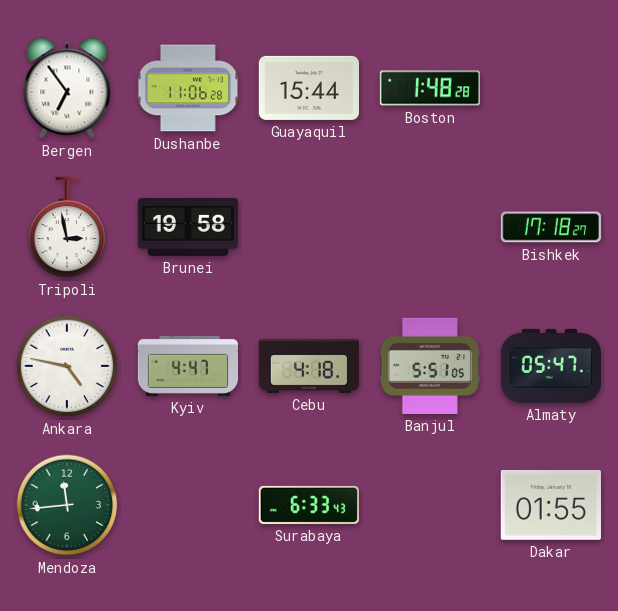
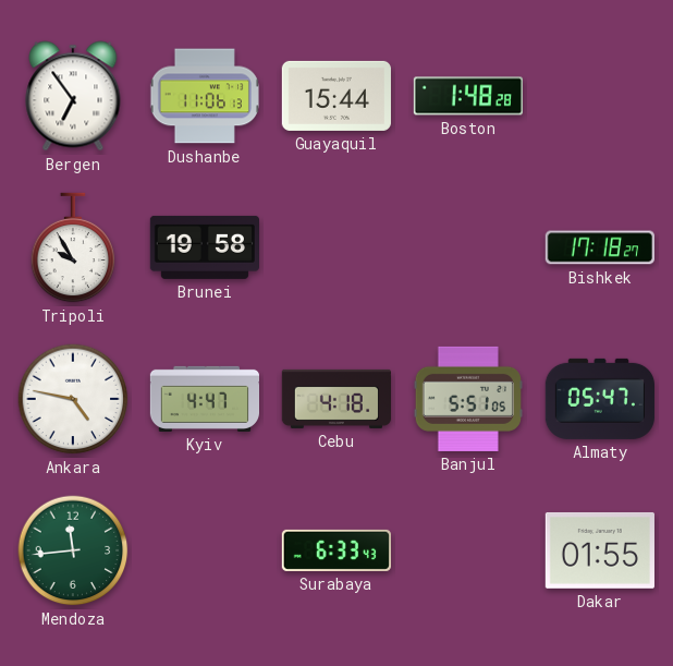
Dushanbe: 11:06:28 -> 11:06:13
Tripoli: 2:58 -> 9:55
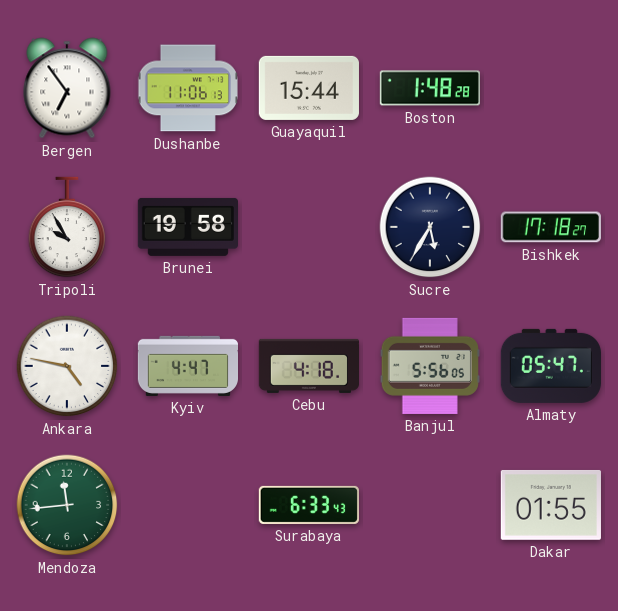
Sucre: none -> 5:35
Banjul: 5:51 -> 5:56
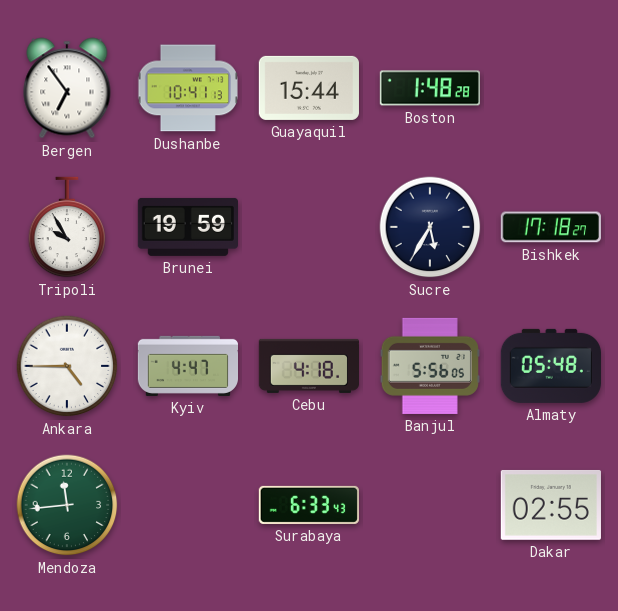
Dushanbe: 11:06 -> 10:41
Brunei: 19:58 -> 19:59
Ankara: 4:47 -> 4:45
Almaty: 05:47 -> 05:48
Dakar: 01:55 -> 02:55
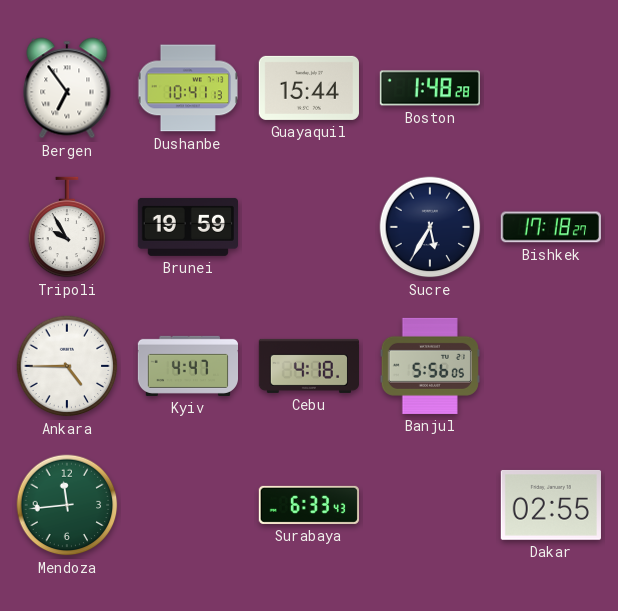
Almaty: 05:48 -> none
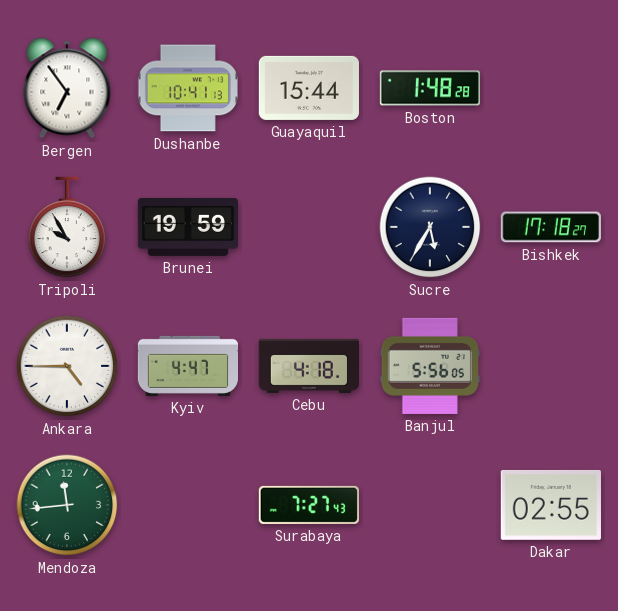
Surabaya: 6:33 -> 7:27
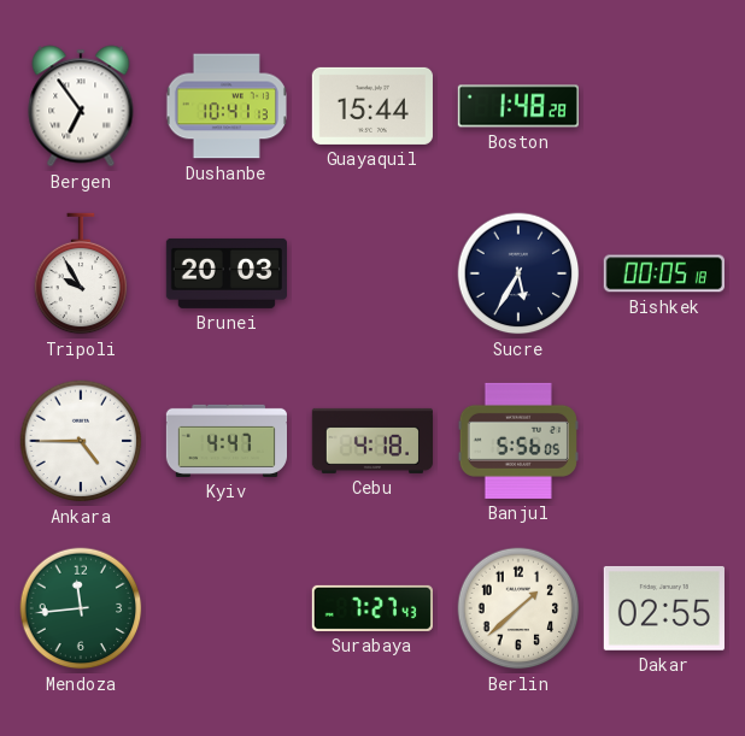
Brunei: 19:59 -> 20:03
Bishkek: 17:18 -> 00:05
Berlin: none -> 1:38
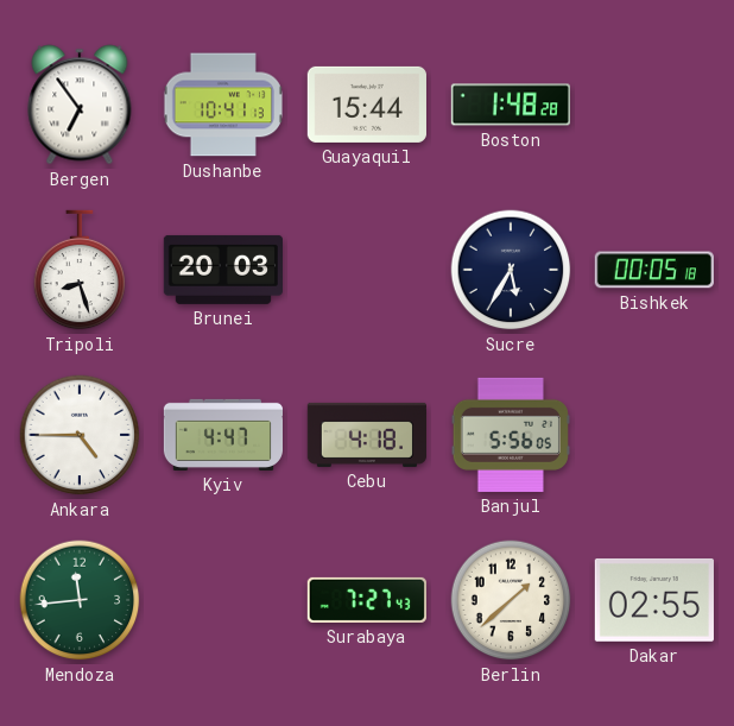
Tripoli: 9:55 -> 8:27
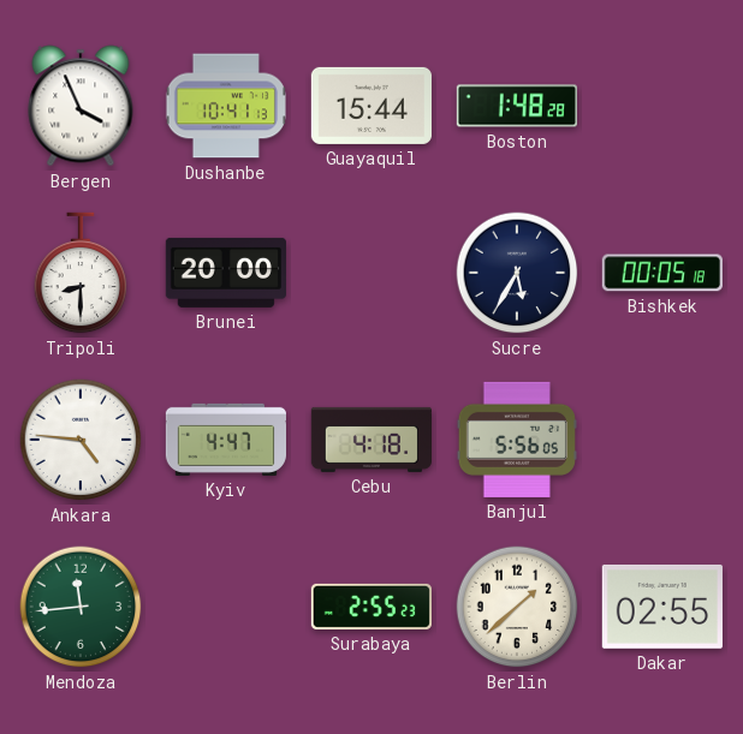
Bergen: 6:54 -> 3:56
Tripoli: 8:27 -> 8:30
Brunei: 20:03 -> 20:00
Ankara: 4:45 -> 4:46
Surabaya: 7:27 -> 2:55
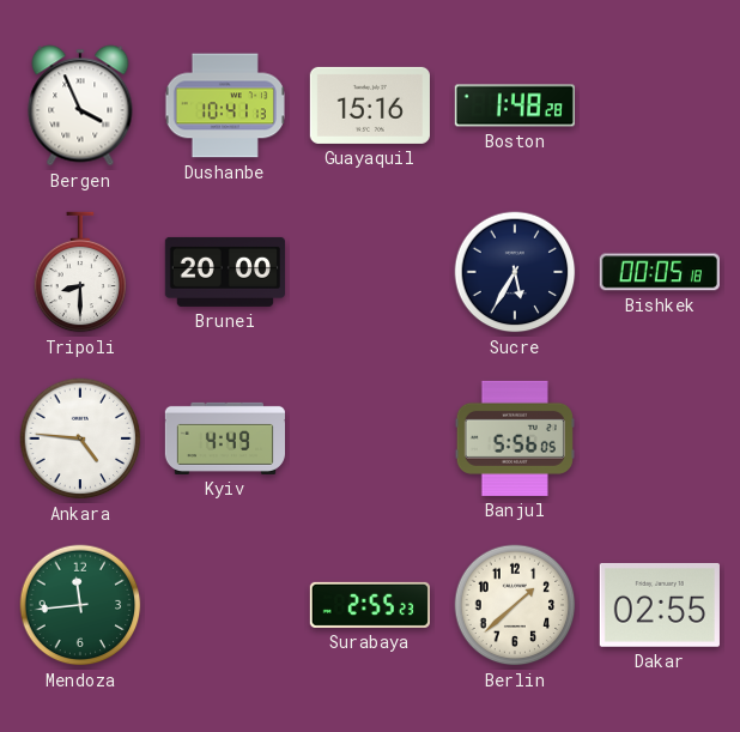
Guayaquil: 15:44 -> 15:16
Kyiv: 4:47 -> 4:49
Cebu: 4:18 -> none
